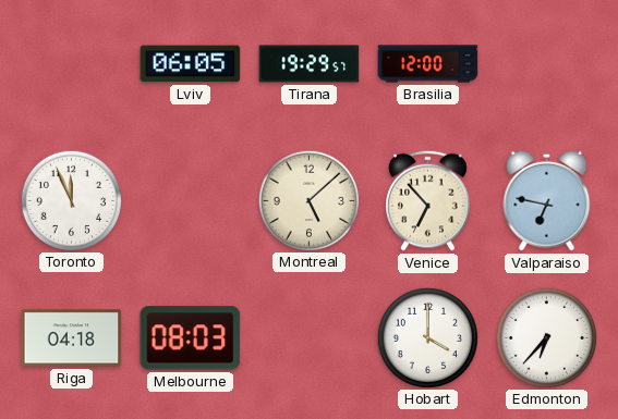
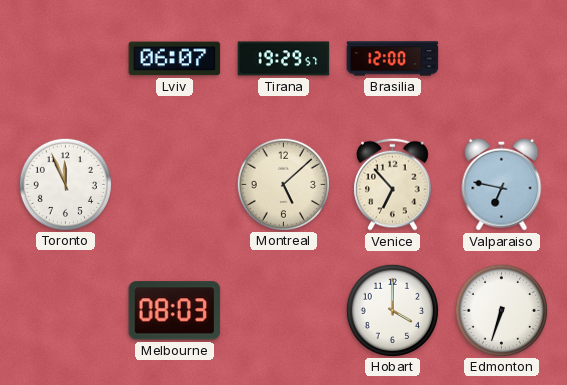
Lviv: 06:05 -> 06:07
Riga: 04:18 -> none
Edmonton: 6:37 -> 6:33
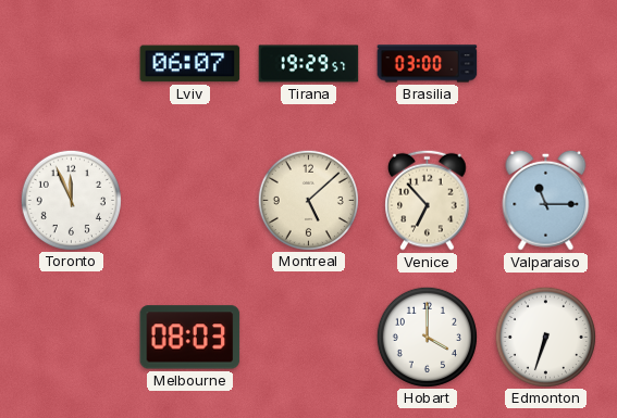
Brasilia: 12:00 -> 03:00
Valparaiso: 6:47 -> 11:15
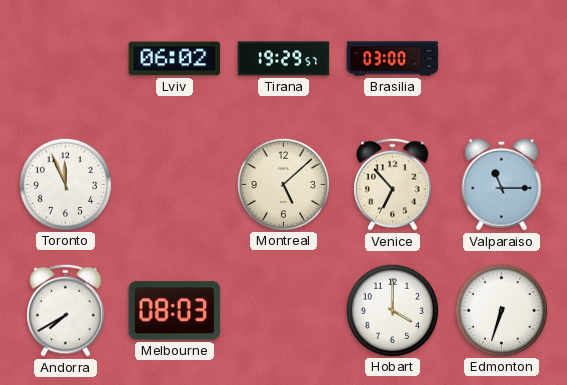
Lviv: 06:07 -> 06:02
Andorra: none -> 7:40
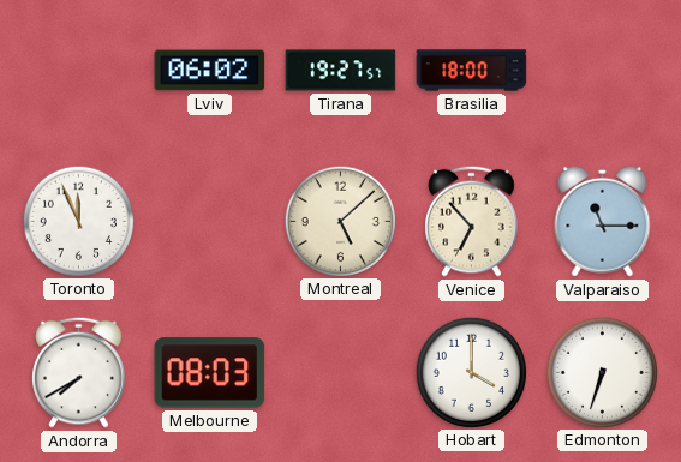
Tirana: 19:29 -> 19:27
Brasilia: 03:00 -> 18:00
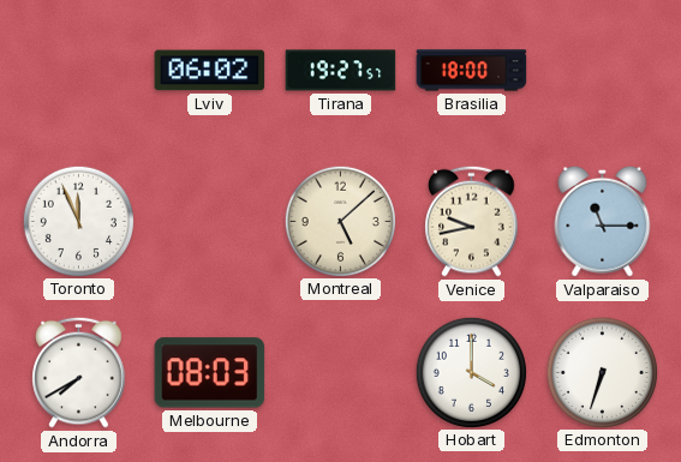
Venice: 6:53 -> 9:43
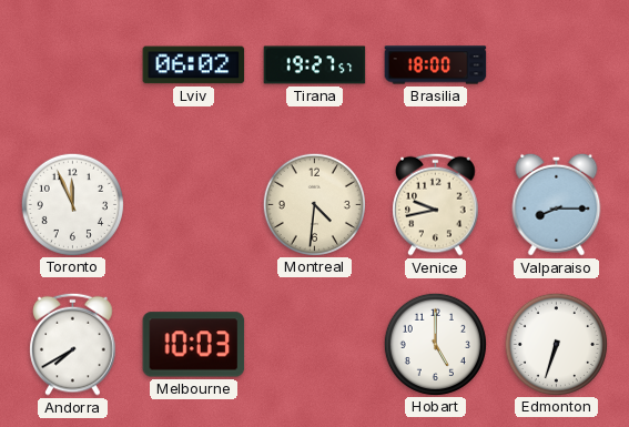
Montreal: 5:08 -> 4:31
Valparaiso: 11:15 -> 8:15
Melbourne: 08:03 -> 10:03
Hobart: 4:00 -> 5:00
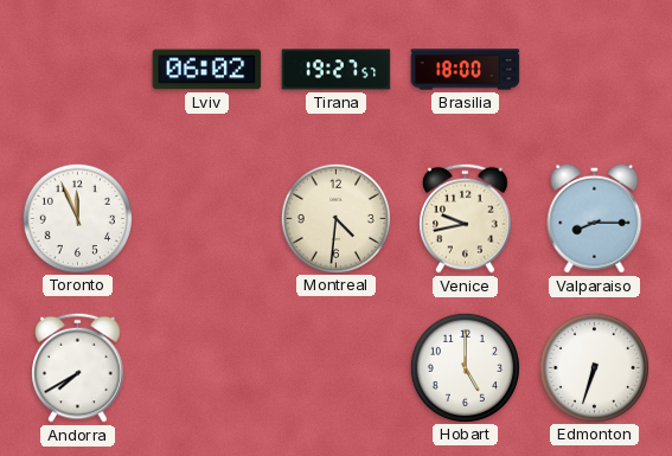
Melbourne: 10:03 -> none
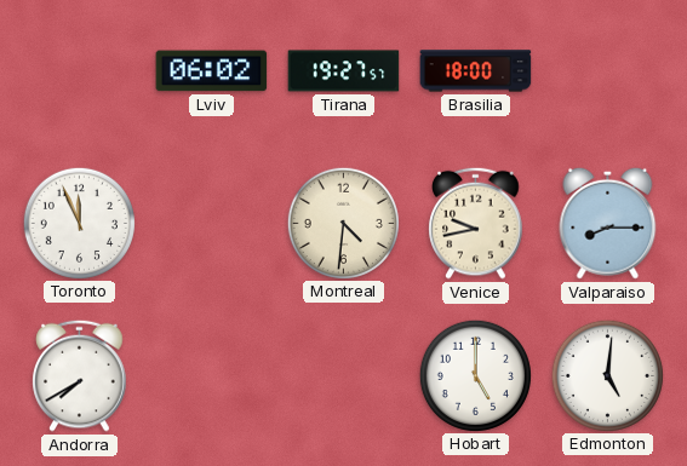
Edmonton: 6:33 -> 5:01
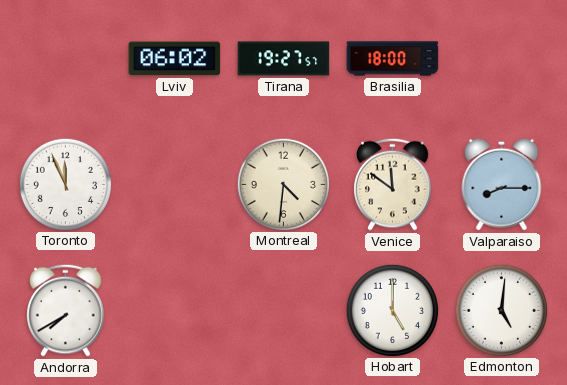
Venice: 9:43 -> 11:51
